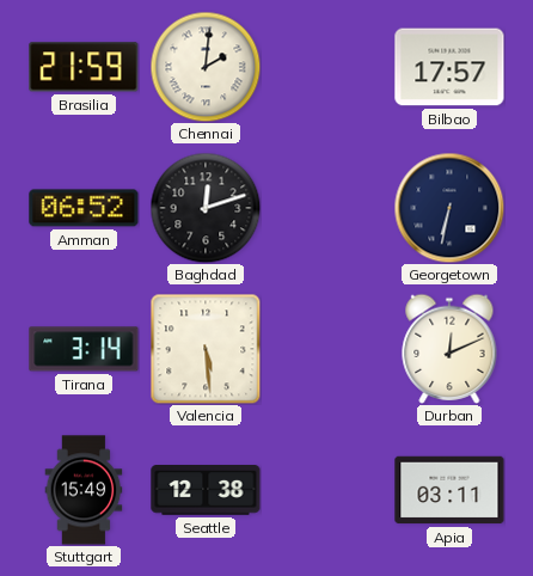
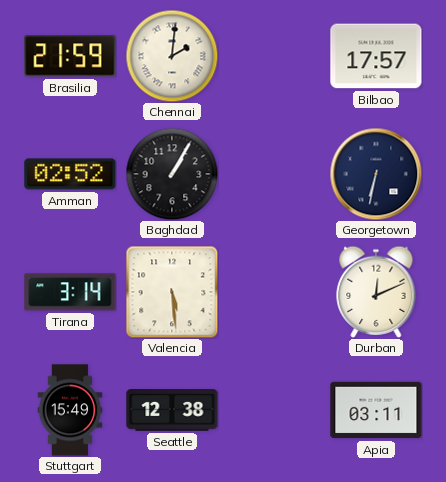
Amman: 06:52 -> 02:52
Baghdad: 12:12 -> 1:05
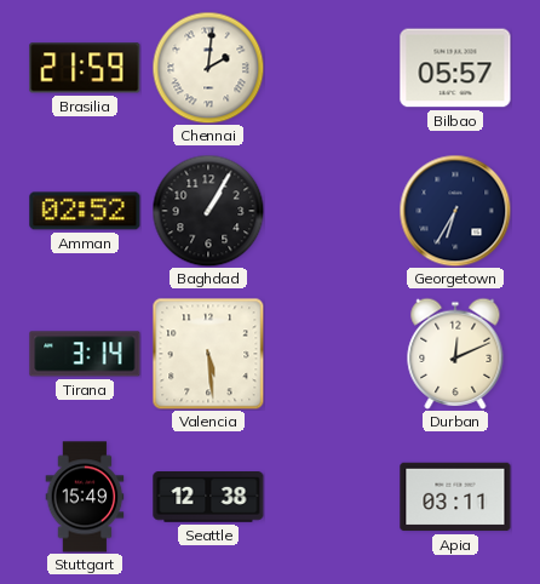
Bilbao: 17:57 -> 05:57
Georgetown: 6:32 -> 6:35
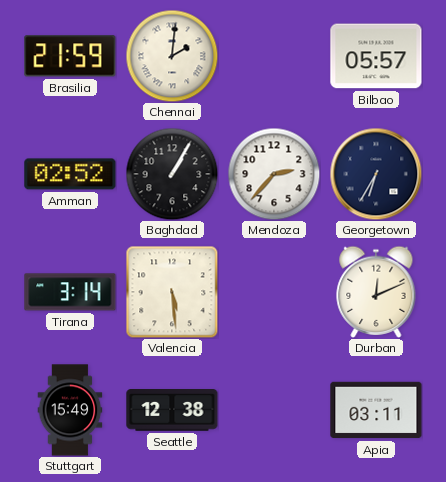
Mendoza: none -> 2:37
